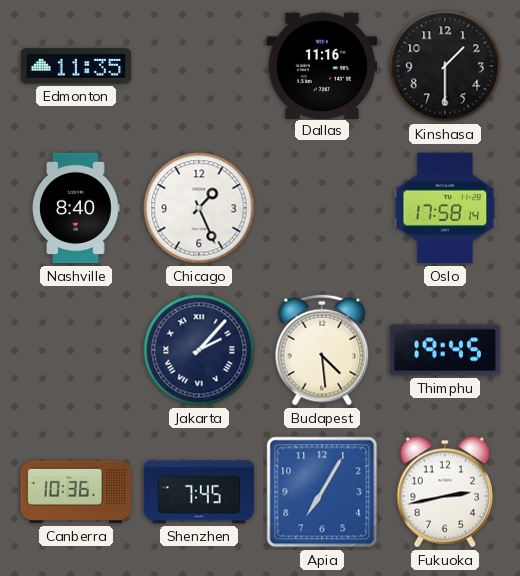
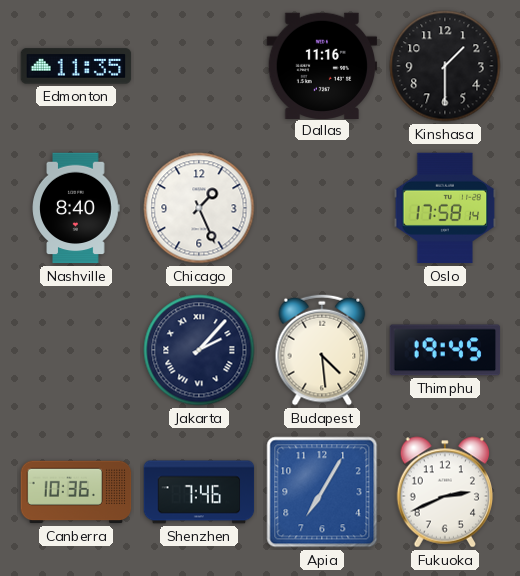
Shenzhen: 7:45 -> 7:46
Fukuoka: 2:43 -> 2:41
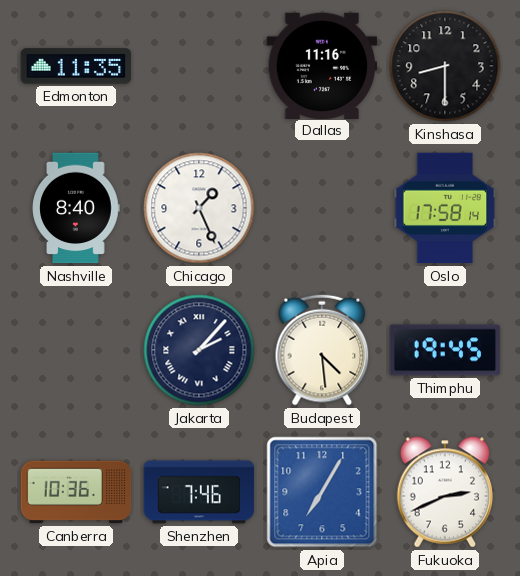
Kinshasa: 1:30 -> 8:30
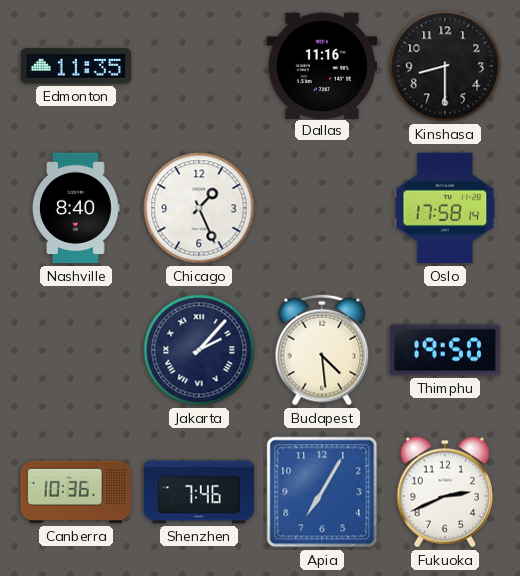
Thimphu: 19:45 -> 19:50
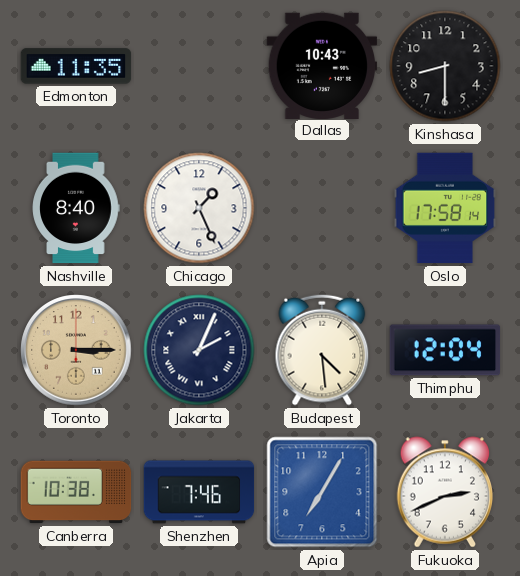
Dallas: 11:16 -> 10:43
Toronto: none -> 3:15
Jakarta: 2:07 -> 2:04
Thimphu: 19:50 -> 12:04
Canberra: 10:36 -> 10:38
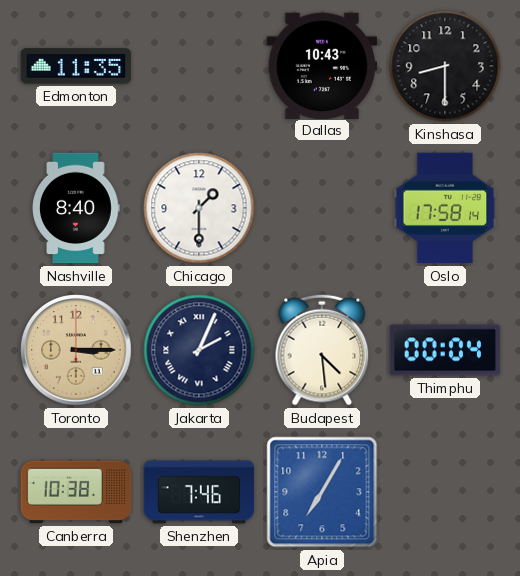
Chicago: 1:26 -> 1:30
Thimphu: 12:04 -> 00:04
Fukuoka: 2:41 -> none
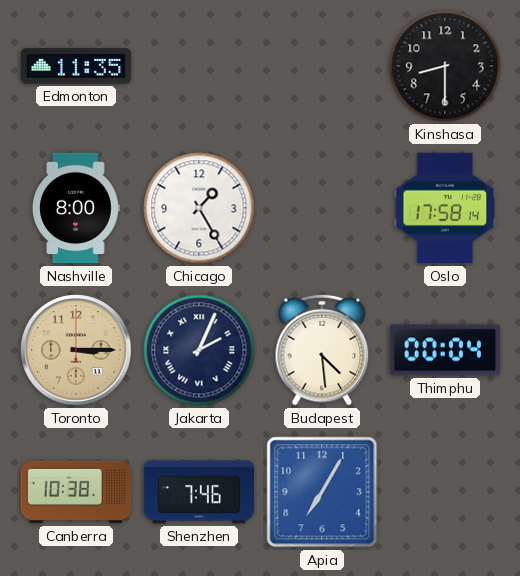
Dallas: 10:43 -> none
Nashville: 8:40 -> 8:00
Chicago: 1:30 -> 1:25
